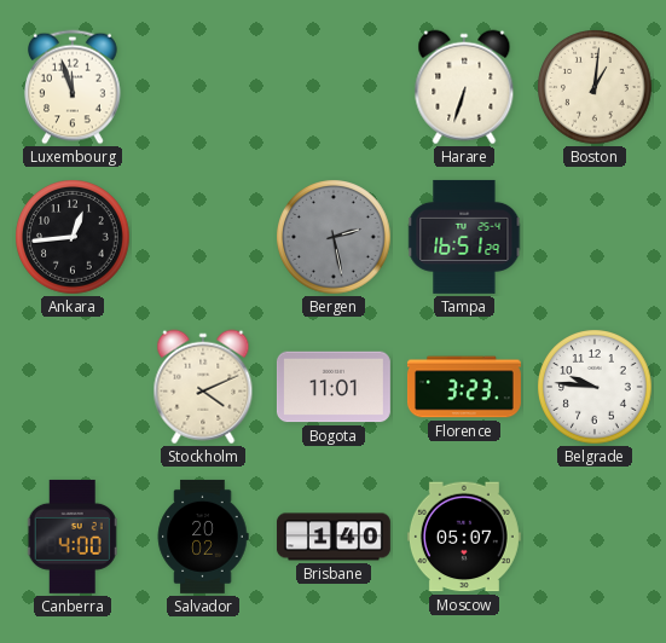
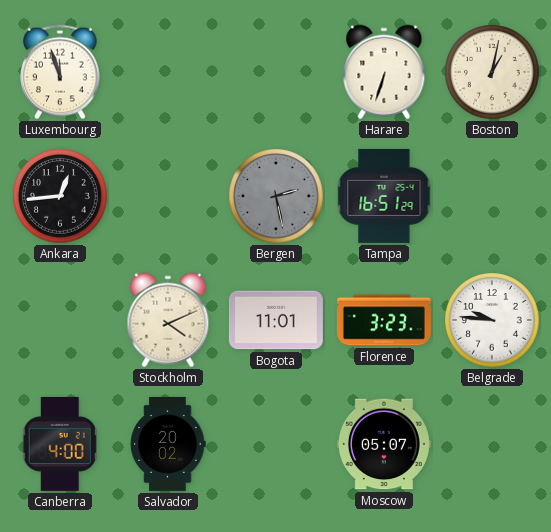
Boston: 1:01 -> 1:02
Brisbane: 1:40 -> none
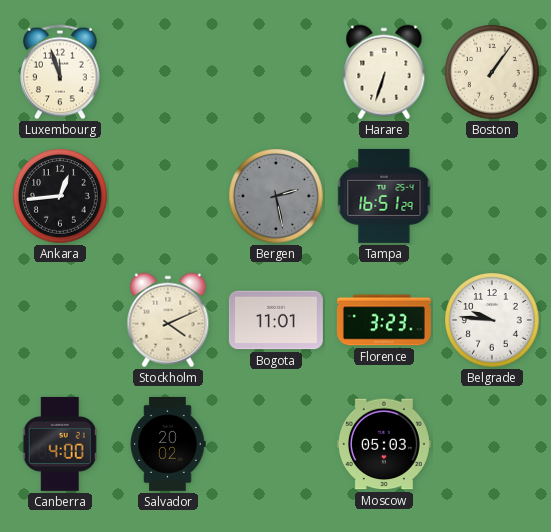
Boston: 1:02 -> 1:06
Moscow: 05:07 -> 05:03
